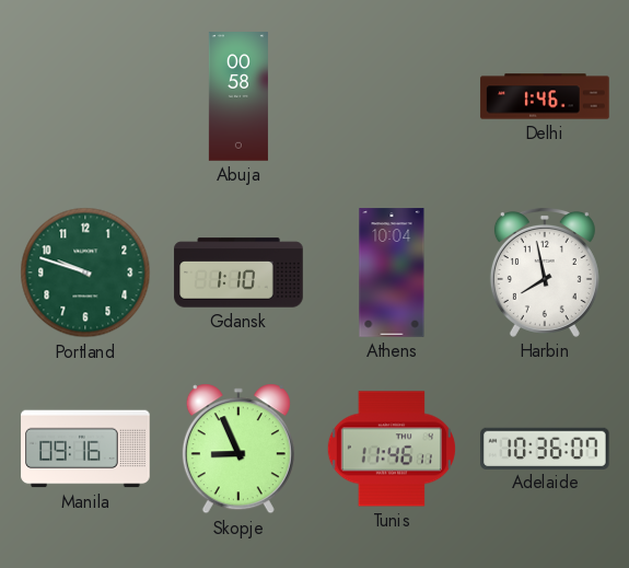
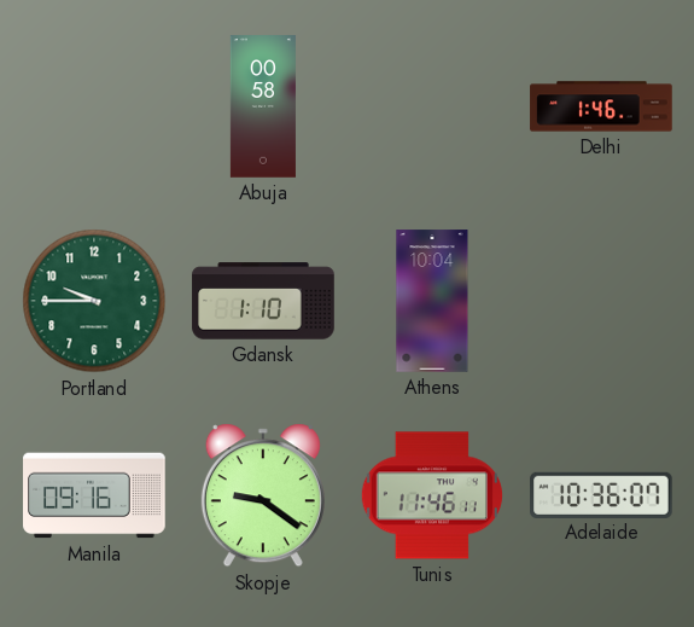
Portland: 9:48 -> 9:45
Harbin: 7:58 -> none
Skopje: 8:56 -> 9:21
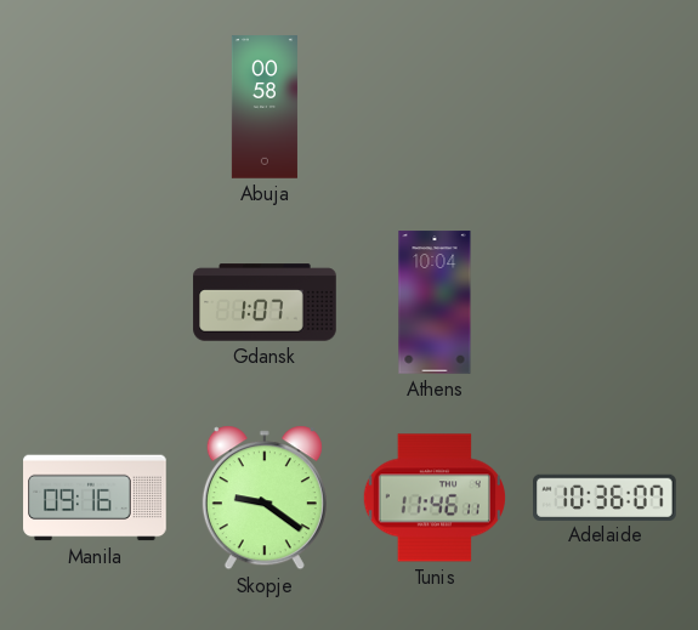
Delhi: 1:46 -> none
Portland: 9:45 -> none
Gdansk: 1:10 -> 1:07
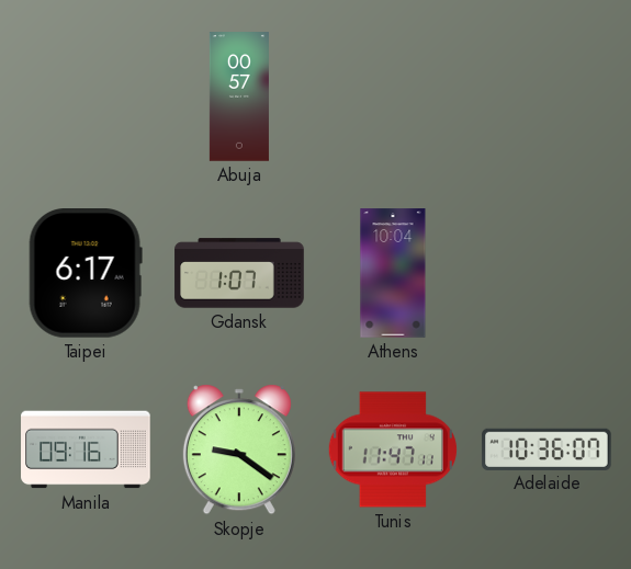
Abuja: 00:58 -> 00:57
Taipei: none -> 6:17
Tunis: 11:46 -> 11:47
